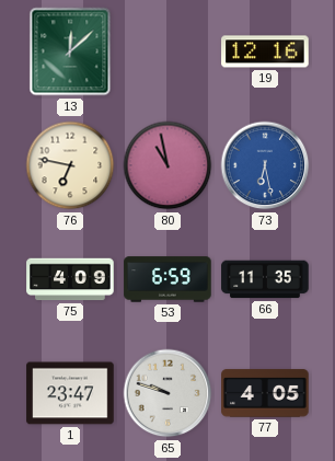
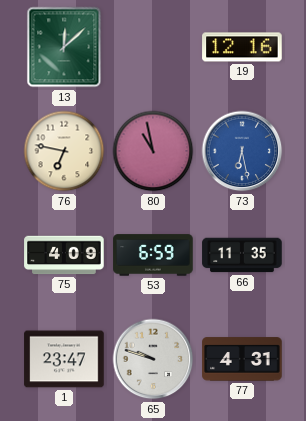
77: 4:05 -> 4:31
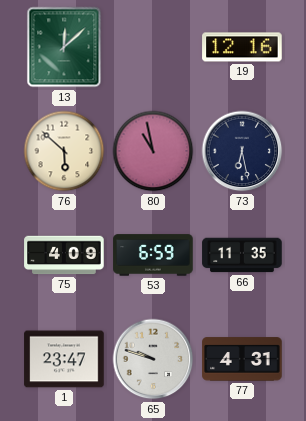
76: 6:47 -> 5:52
73 dial: blue -> navy
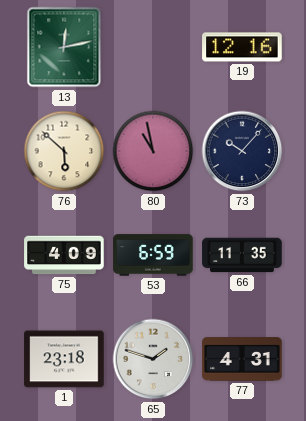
13: 12:08 -> 12:13
73: 6:28 -> 10:07
1: 23:47 -> 23:18
65: 9:48 -> 1:48
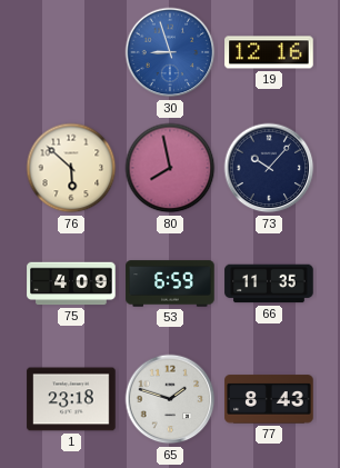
13: 12:13 -> none
30: none -> 8:57
80: 10:58 -> 7:58
77: 4:31 -> 8:43
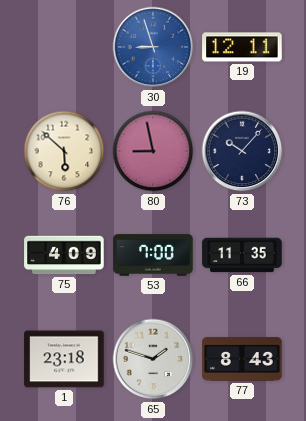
19: 12:16 -> 12:11
80: 7:58 -> 8:58
53: 6:59 -> 7:00
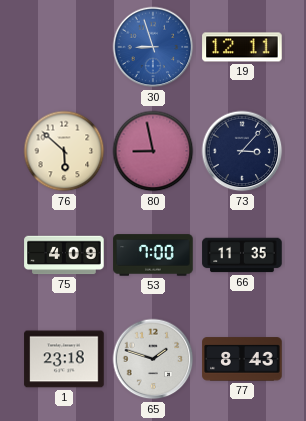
73: 10:07 -> 3:07
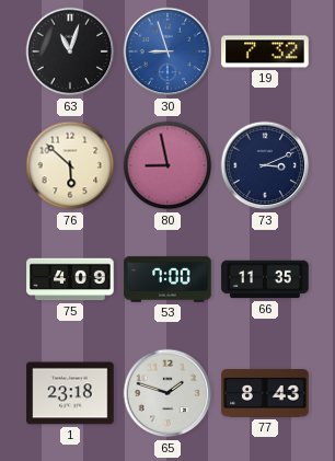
63: none -> 11:03
19: 12:11 -> 7:32
73: 3:07 -> 3:11
